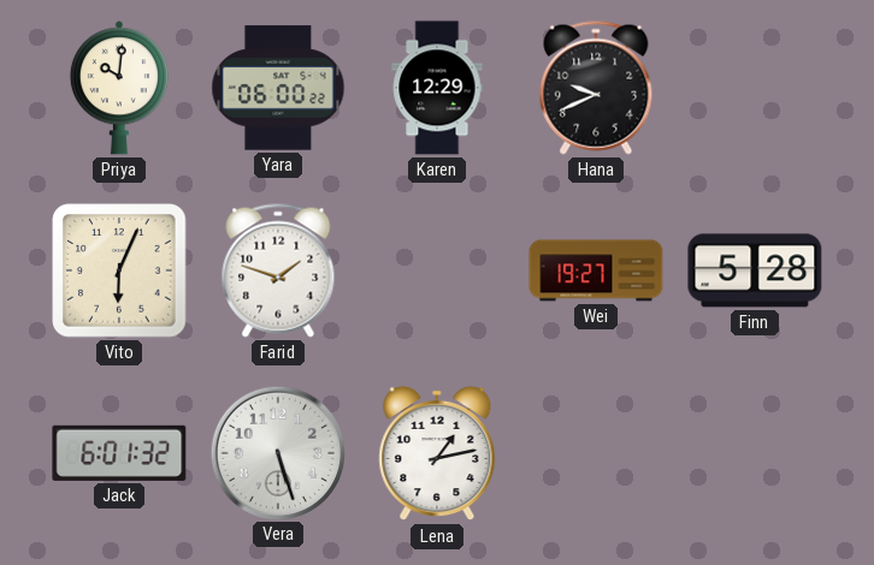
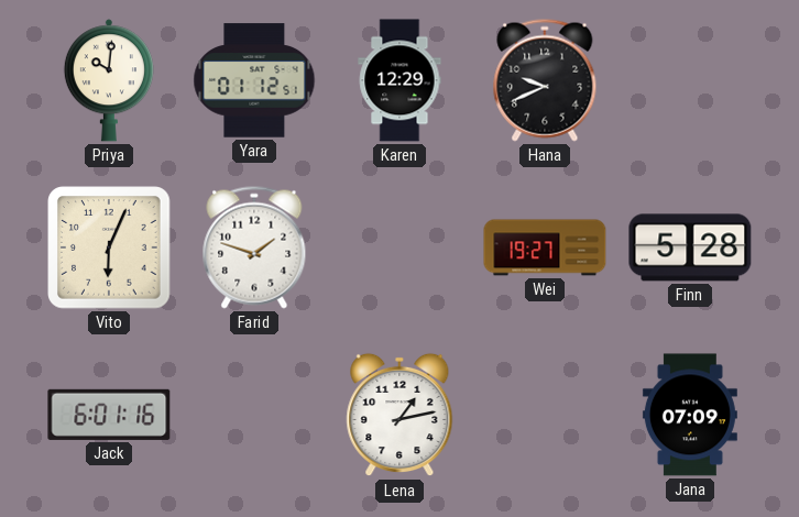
Yara: 06:00 -> 01:12
Jack: 6:01:32 -> 6:01:16
Vera: 5:27 -> none
Jana: none -> 07:09
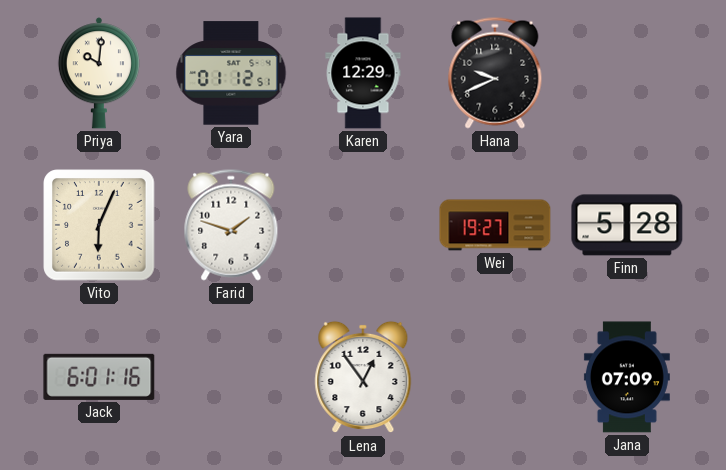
Lena: 1:13 -> 12:54
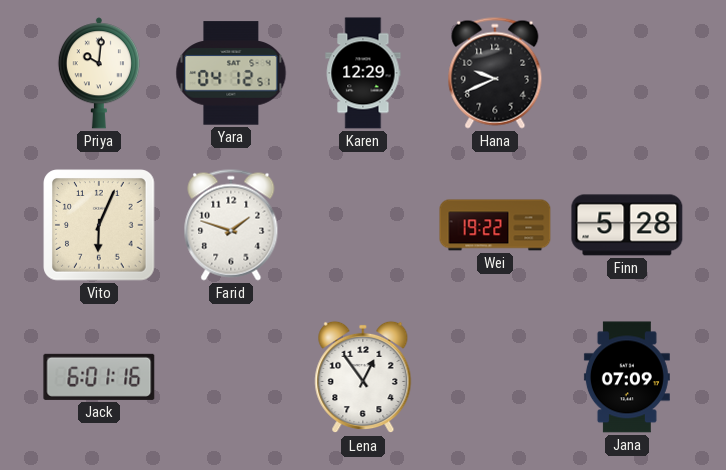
Yara: 01:12 -> 04:12
Wei: 19:27 -> 19:22
